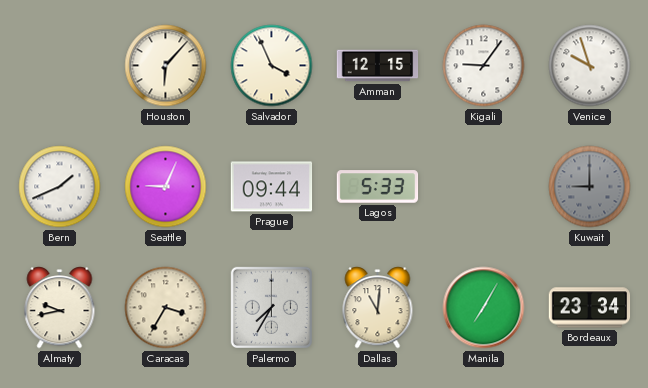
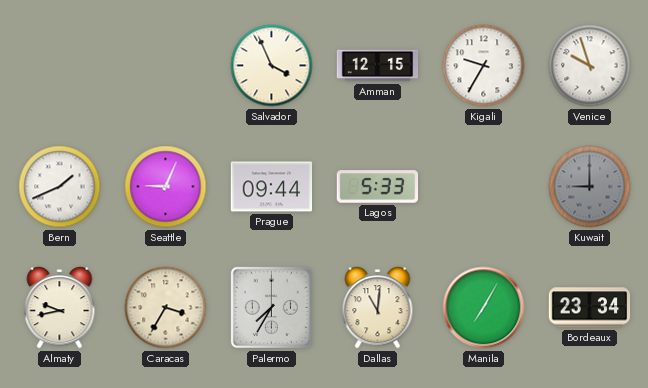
Houston: 6:07 -> none
Kigali: 9:06 -> 9:35
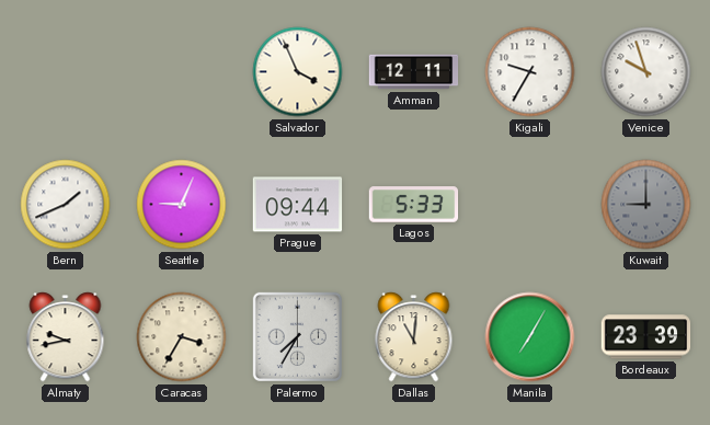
Amman: 12:15 -> 12:11
Bordeaux: 23:34 -> 23:39
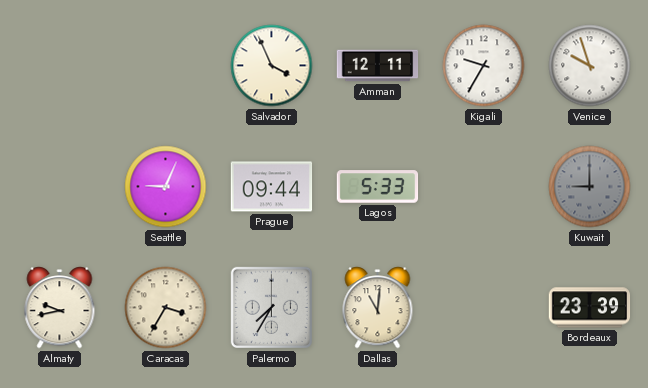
Bern: 1:41 -> none
Manila: 7:05 -> none
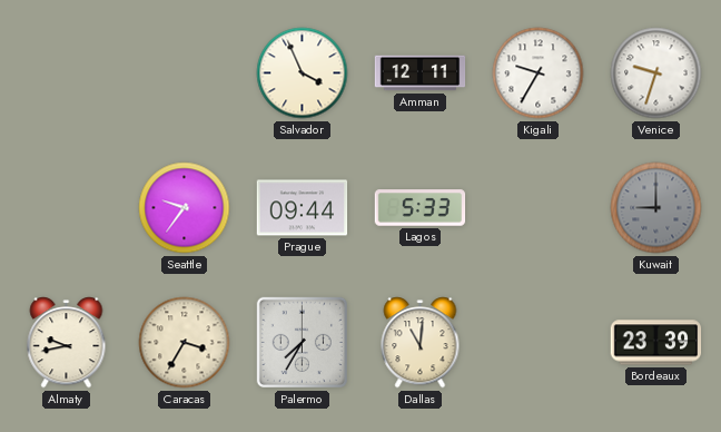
Venice: 9:57 -> 9:33
Seattle: 9:04 -> 9:36
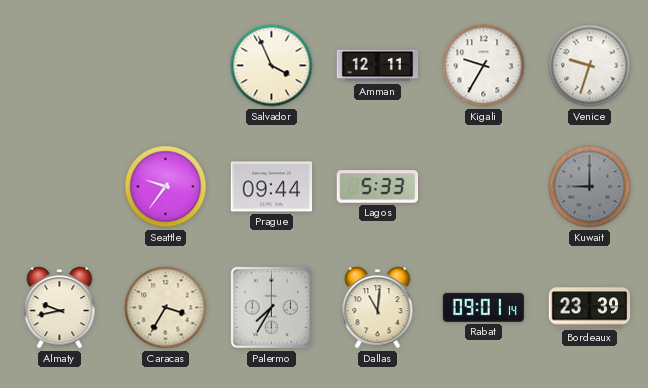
Rabat: none -> 09:01
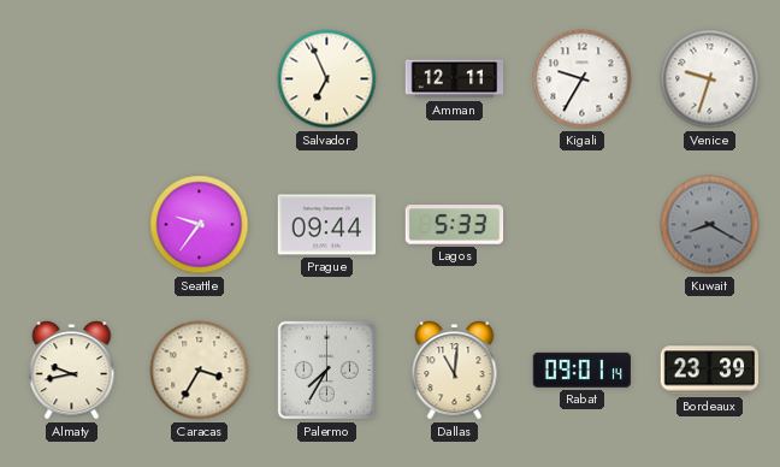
Salvador: 3:56 -> 6:56
Kuwait: 9:00 -> 8:20
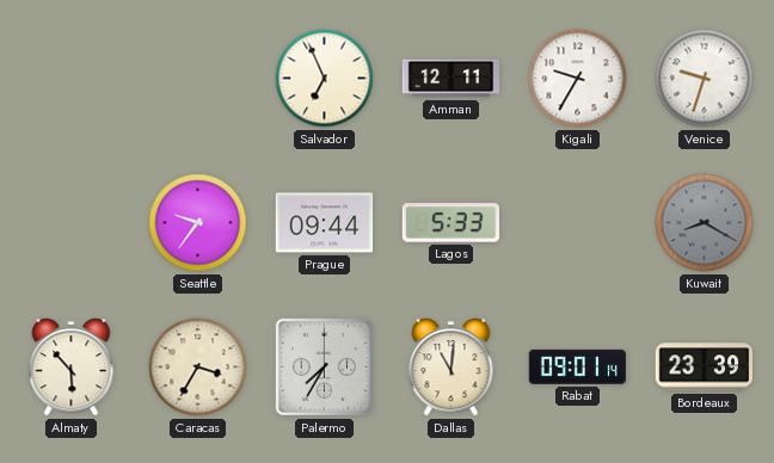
Almaty: 9:43 -> 5:53
